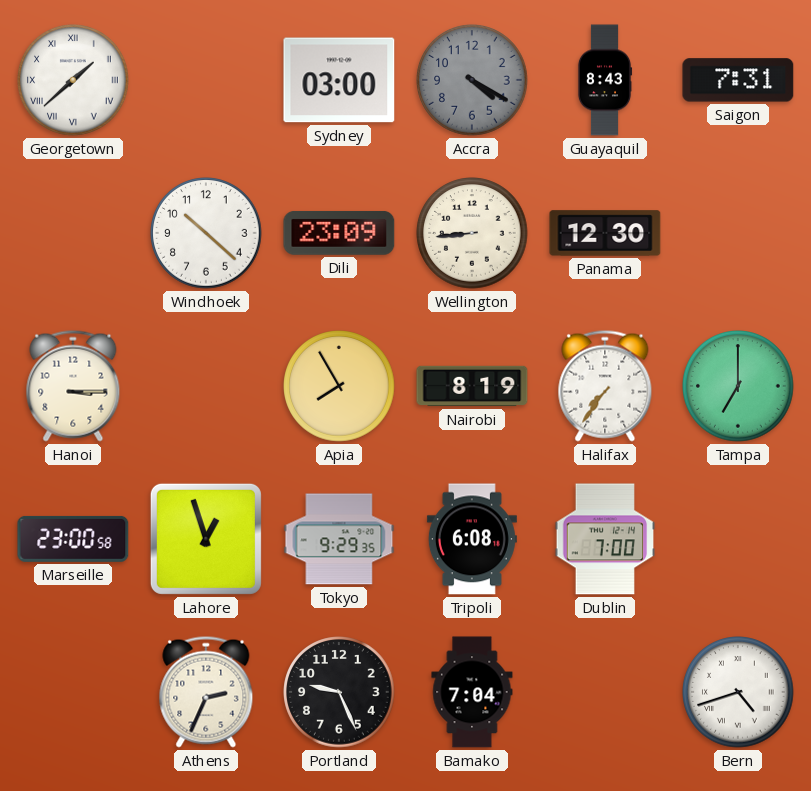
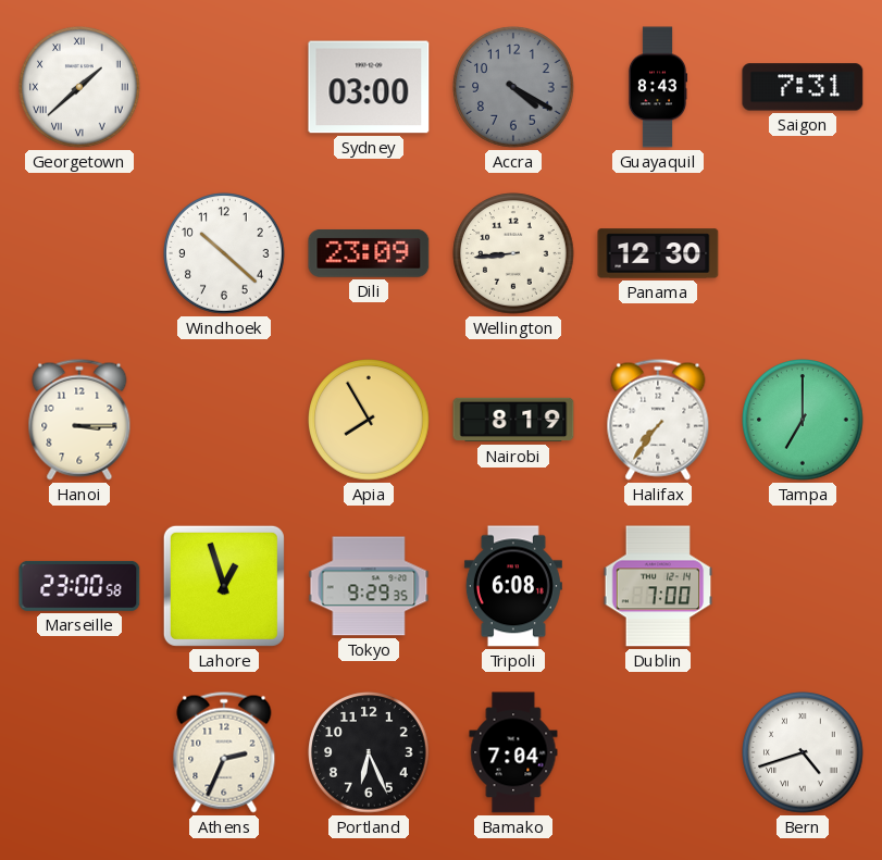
Portland: 9:26 -> 6:26
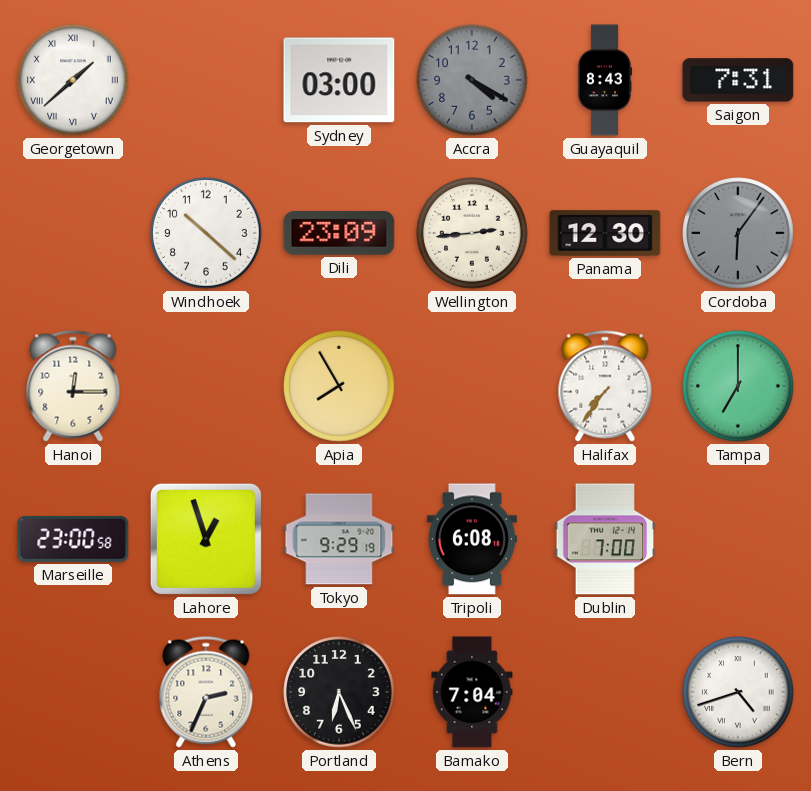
Wellington: 8:44 -> 2:44
Cordoba: none -> 6:06
Hanoi: 3:15 -> 12:15
Nairobi: 8:19 -> none
Tokyo: 9:29:35 -> 9:29:19
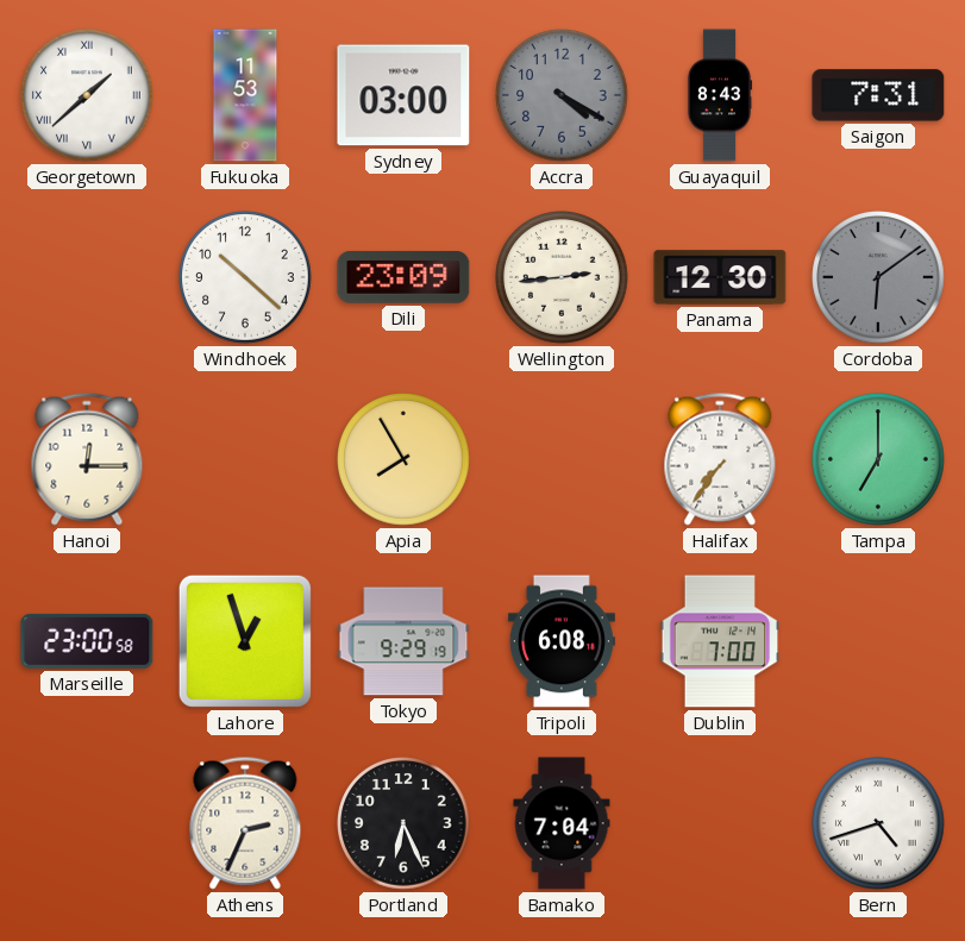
Fukuoka: none -> 11:53
Cordoba: 6:06 -> 6:09
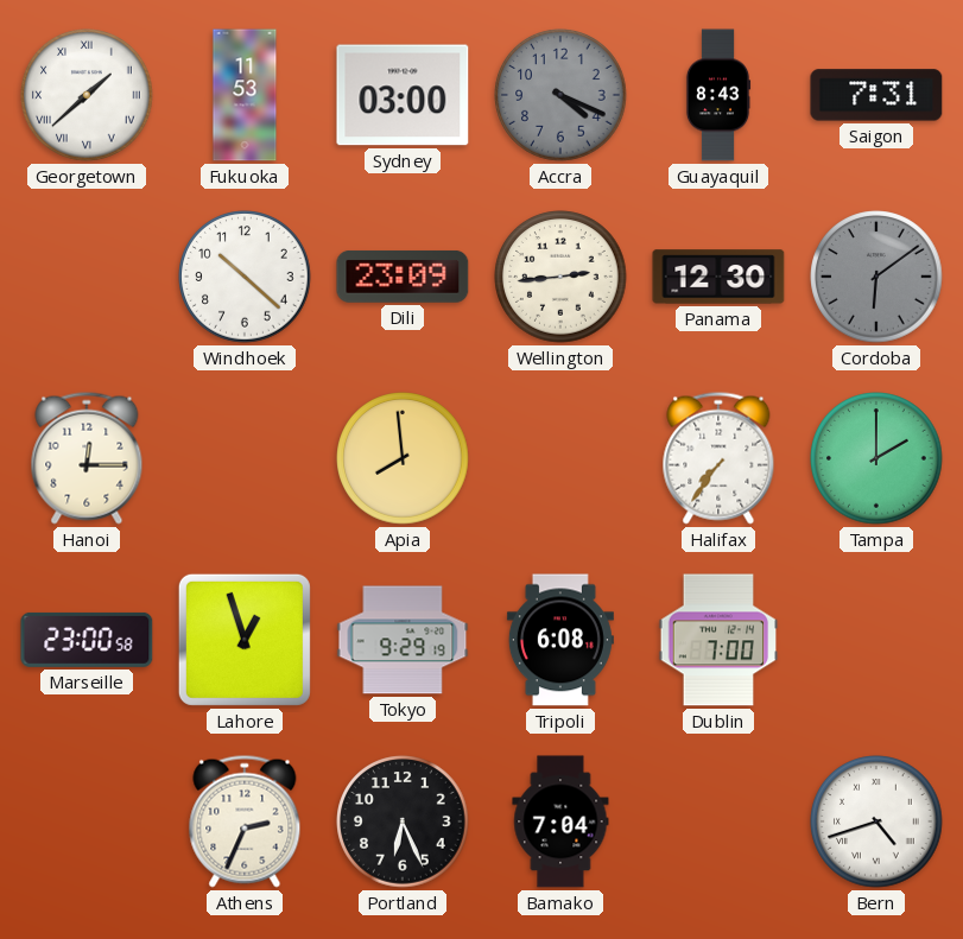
Accra: 4:20 -> 4:19
Apia: 7:55 -> 7:59
Tampa: 7:00 -> 2:00
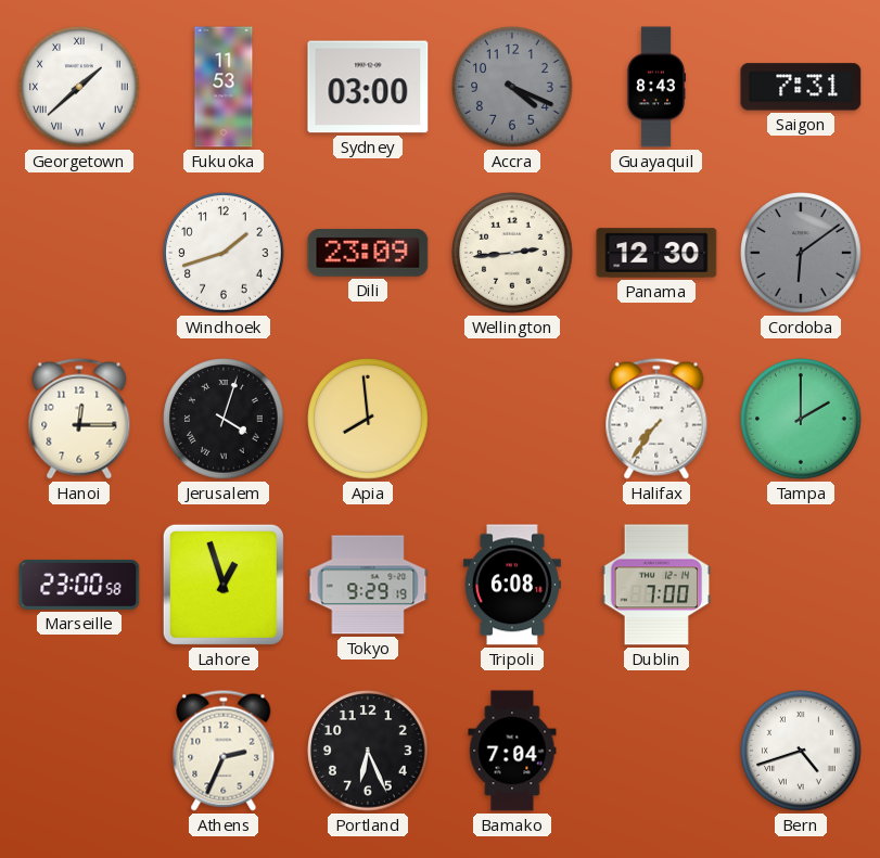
Windhoek: 10:22 -> 1:42
Jerusalem: none -> 4:03
